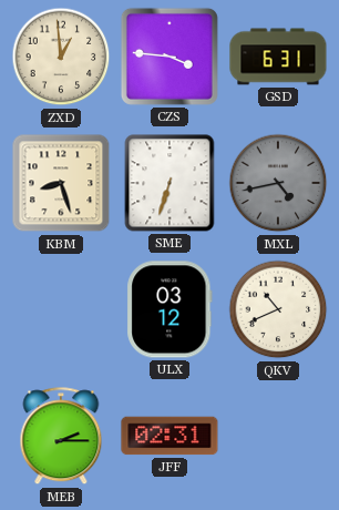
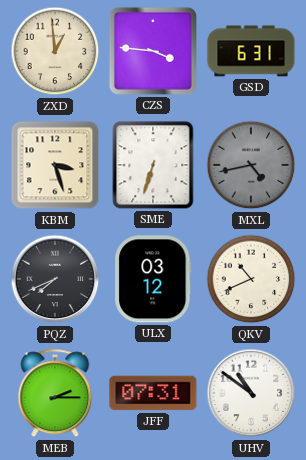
KBM: 8:27 -> 3:27
PQZ: none -> 7:41
JFF: 02:31 -> 07:31
UHV: none -> 10:51
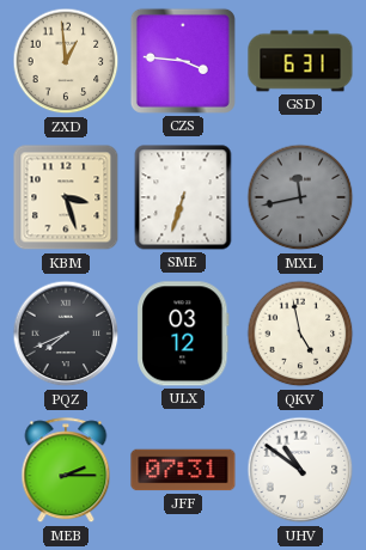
MXL: 4:43 -> 11:43
QKV: 10:41 -> 4:58
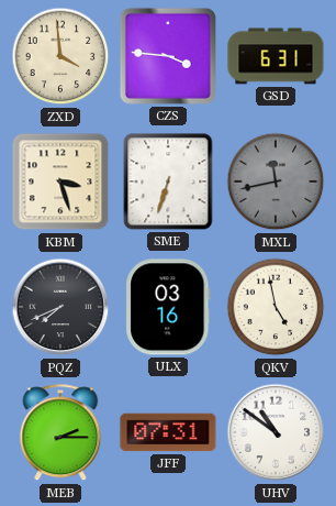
ZXD: 12:59 -> 3:59
ULX: 03:12 -> 03:16
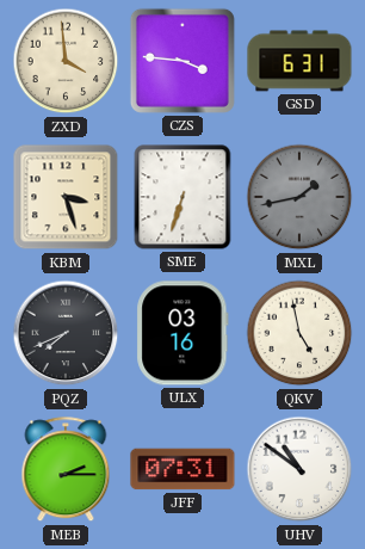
MXL: 11:43 -> 1:43
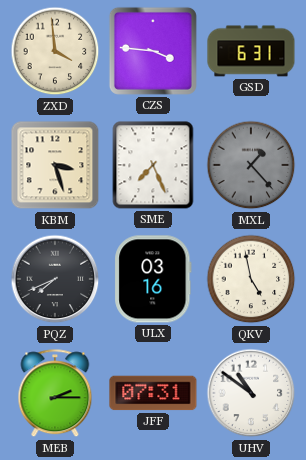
SME: 6:33 -> 7:26
MXL: 1:43 -> 1:23
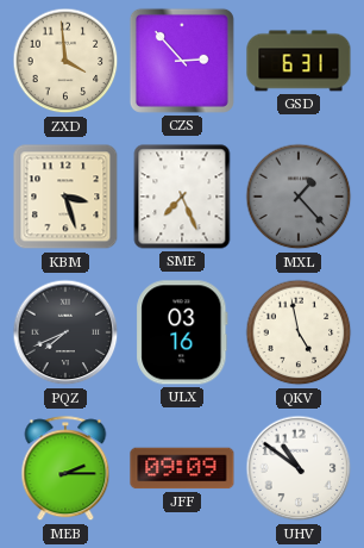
CZS: 3:46 -> 2:53
JFF: 07:31 -> 09:09
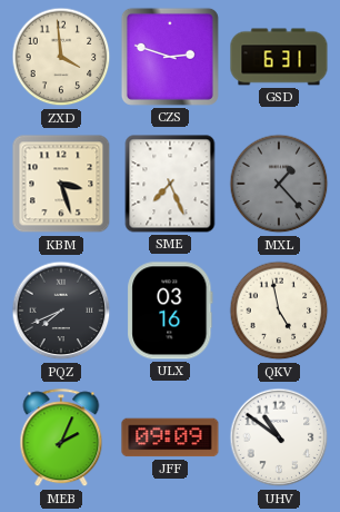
CZS: 2:53 -> 2:48
MEB: 2:15 -> 2:04
